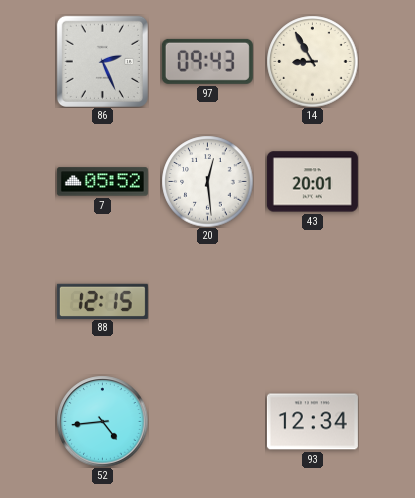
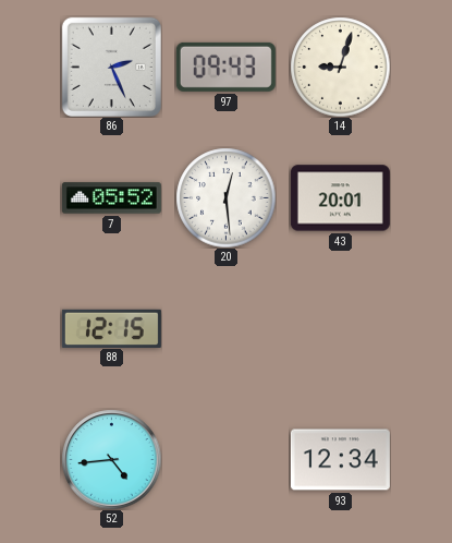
14: 8:55 -> 9:03
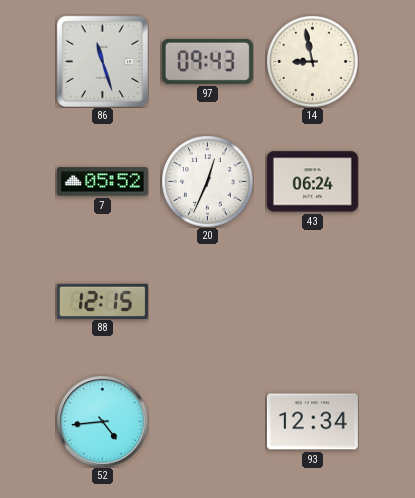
86: 2:26 -> 11:27
14: 9:03 -> 8:58
20: 12:29 -> 12:34
43: 20:01 -> 06:24
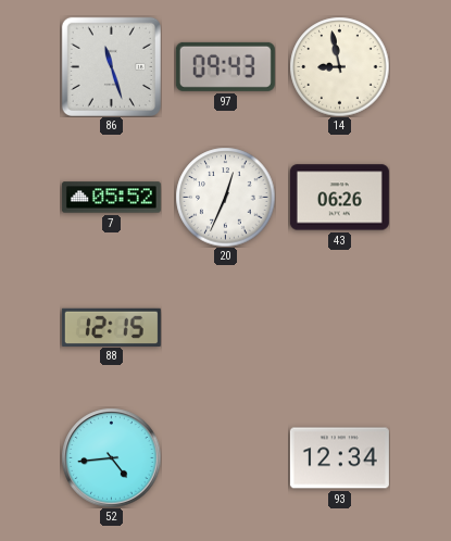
43: 06:24 -> 06:26
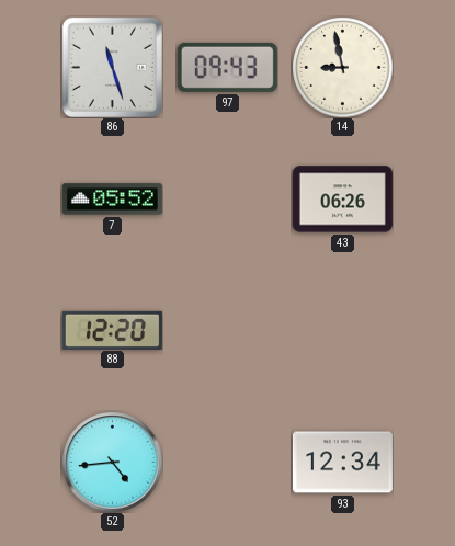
20: 12:34 -> none
88: 12:15 -> 12:20
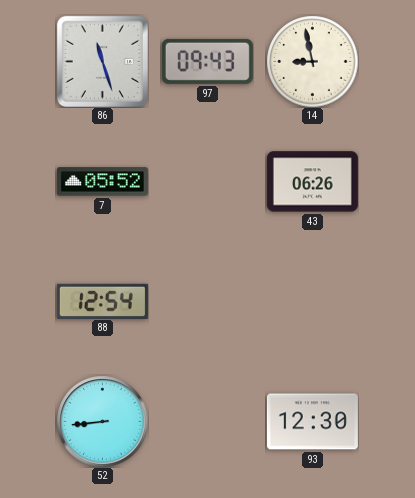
88: 12:20 -> 12:54
52: 4:44 -> 8:44
93: 12:34 -> 12:30
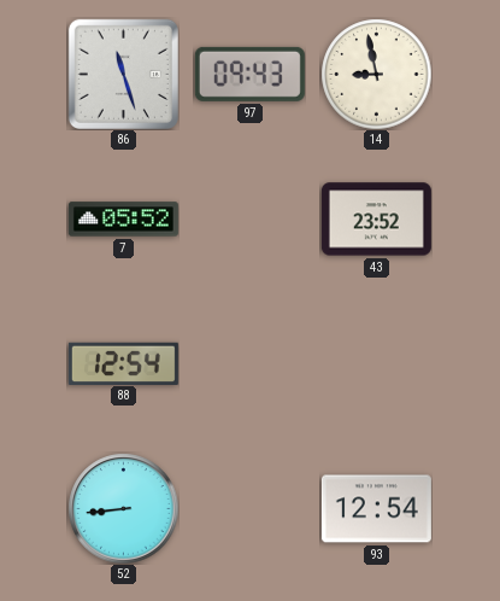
43: 06:26 -> 23:52
93: 12:30 -> 12:54
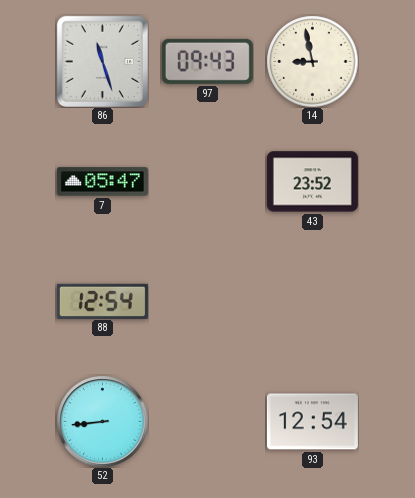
7: 05:52 -> 05:47
